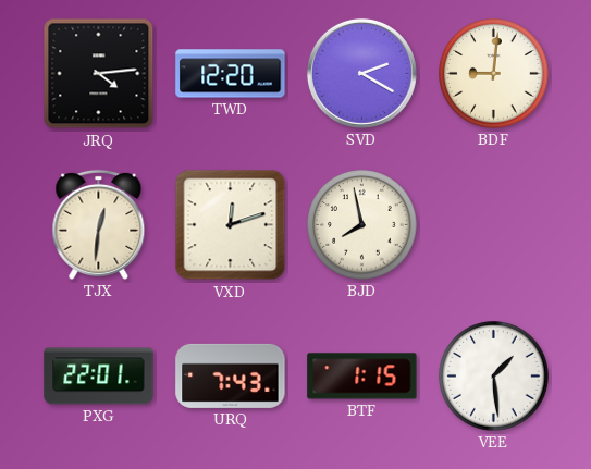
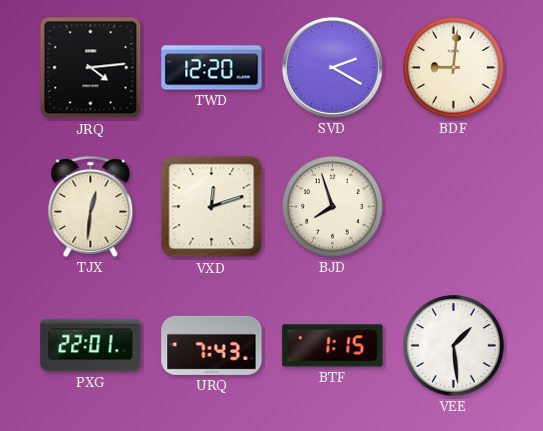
BJD: 7:58 -> 7:57
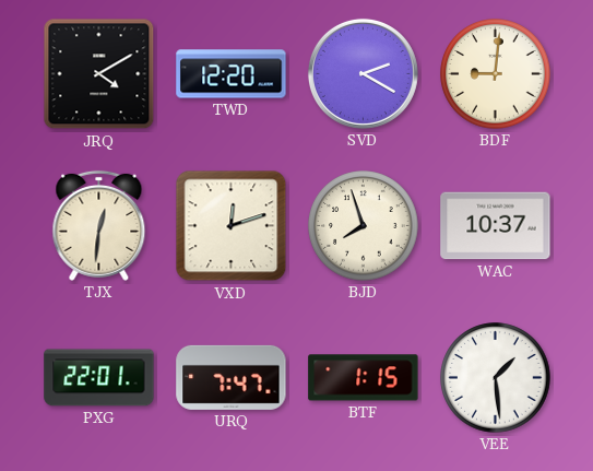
JRQ: 4:14 -> 4:10
WAC: none -> 10:37
URQ: 7:43 -> 7:47
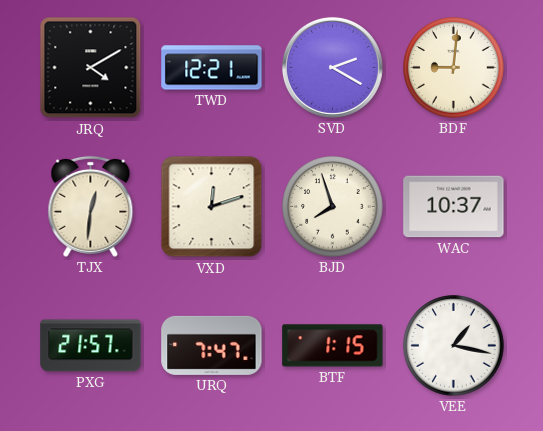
TWD: 12:20 -> 12:21
PXG: 22:01 -> 21:57
VEE: 1:29 -> 1:17
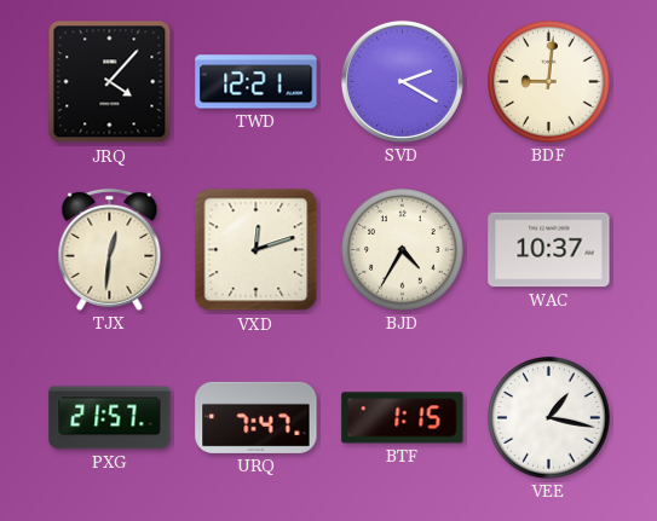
JRQ: 4:10 -> 4:07
BJD: 7:57 -> 4:35
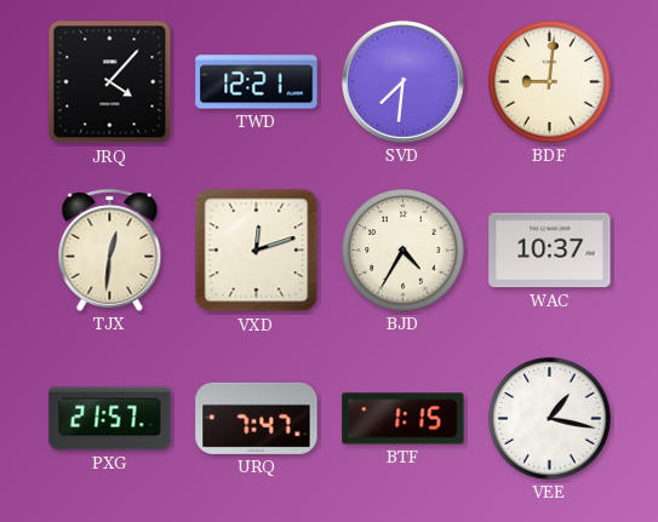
SVD: 2:20 -> 7:31
